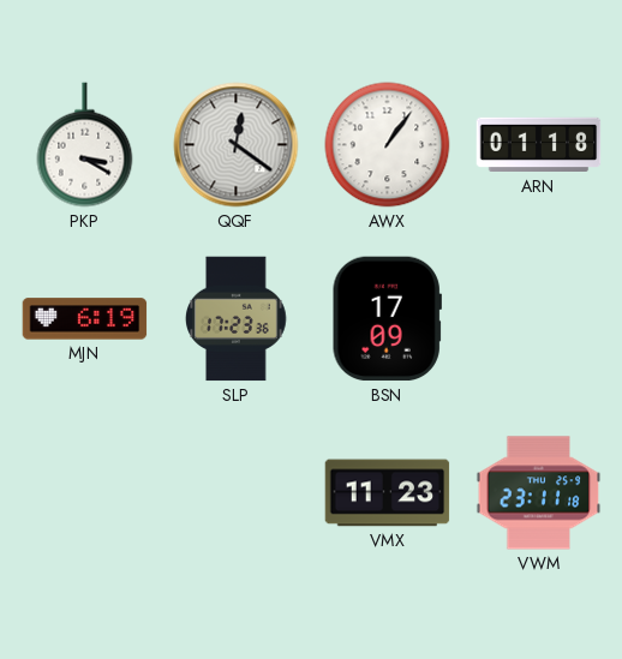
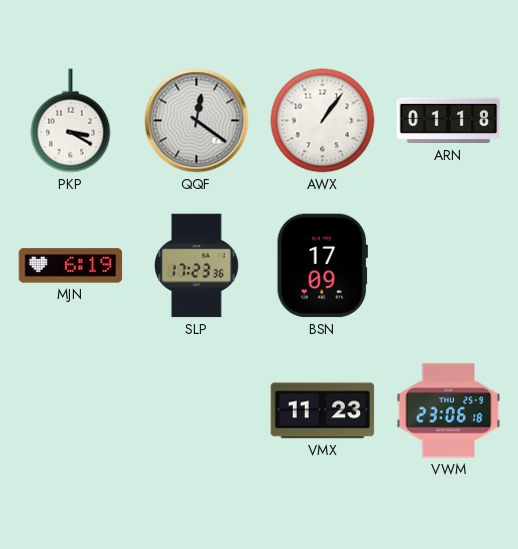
VWM: 23:11 -> 23:06
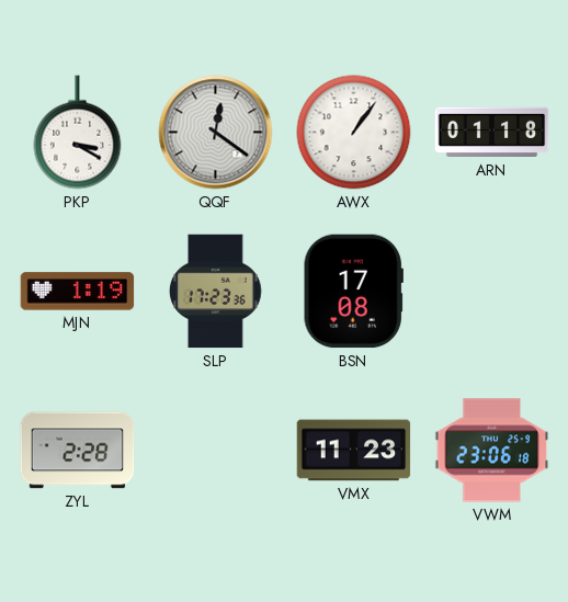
MJN: 6:19 -> 1:19
BSN: 17:09 -> 17:08
ZYL: none -> 2:28
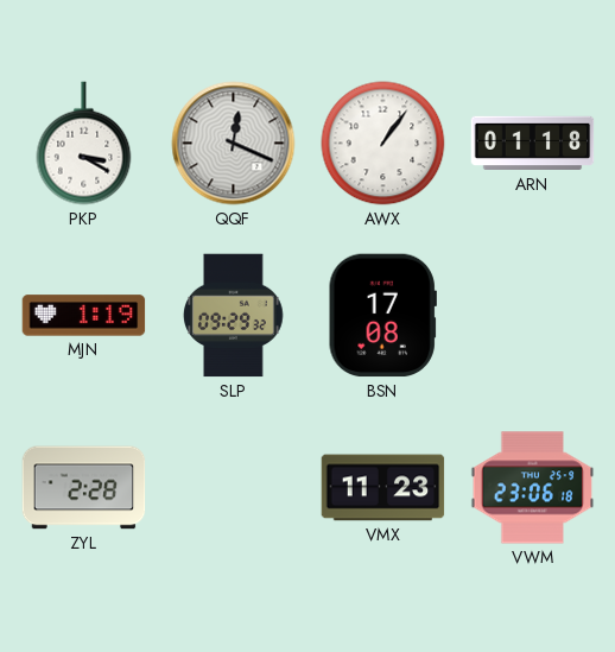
QQF: 12:21 -> 12:19
SLP: 17:23 -> 09:29
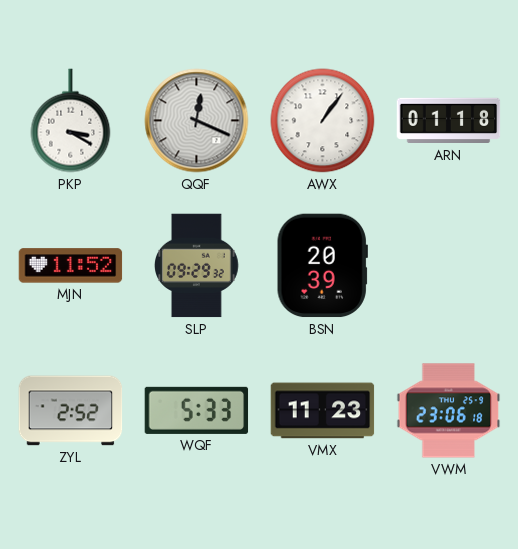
MJN: 1:19 -> 11:52
BSN: 17:08 -> 20:39
ZYL: 2:28 -> 2:52
WQF: none -> 5:33
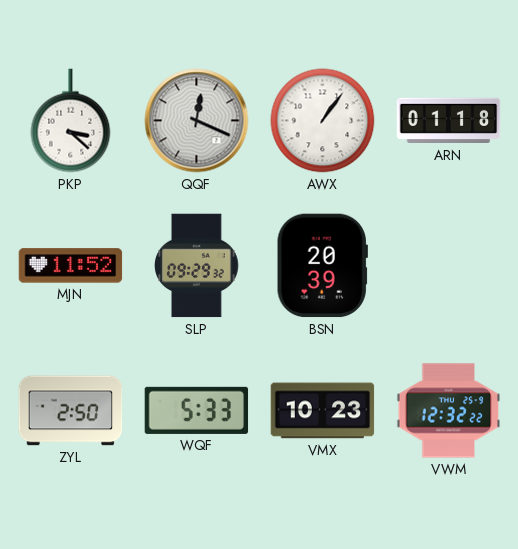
PKP: 3:20 -> 3:22
ZYL: 2:52 -> 2:50
VMX: 11:23 -> 10:23
VWM: 23:06 -> 12:32
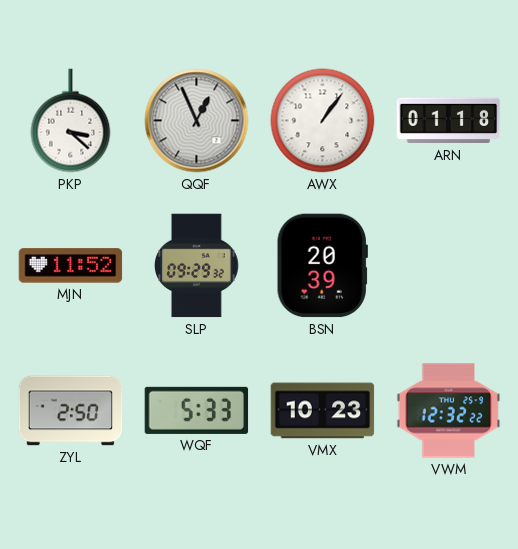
QQF: 12:19 -> 12:56
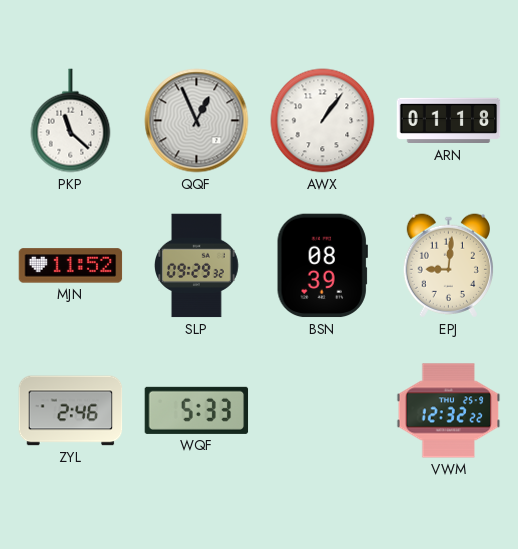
PKP: 3:22 -> 11:22
BSN: 20:39 -> 08:39
EPJ: none -> 9:01
ZYL: 2:50 -> 2:46
VMX: 10:23 -> none
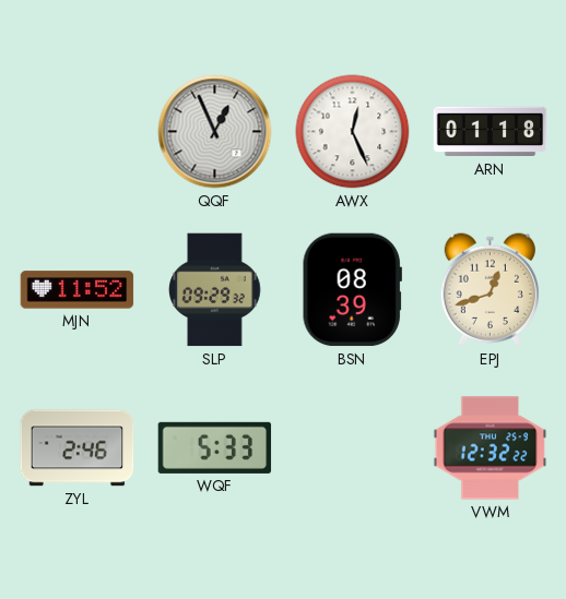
PKP: 11:22 -> none
AWX: 1:06 -> 12:26
EPJ: 9:01 -> 12:42
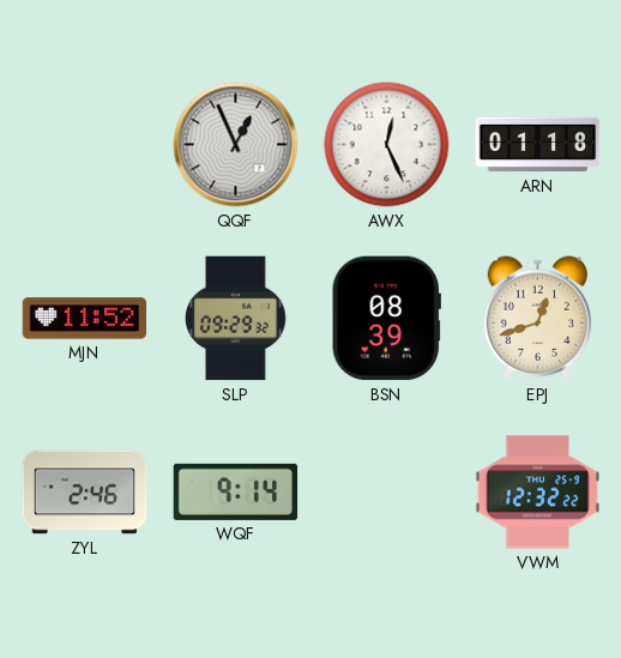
WQF: 5:33 -> 9:14
